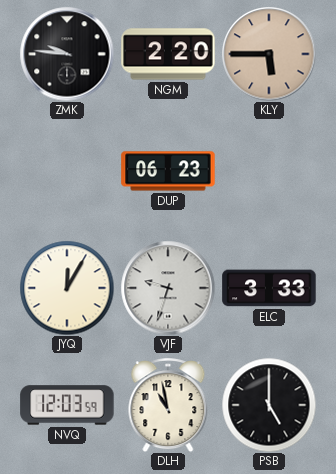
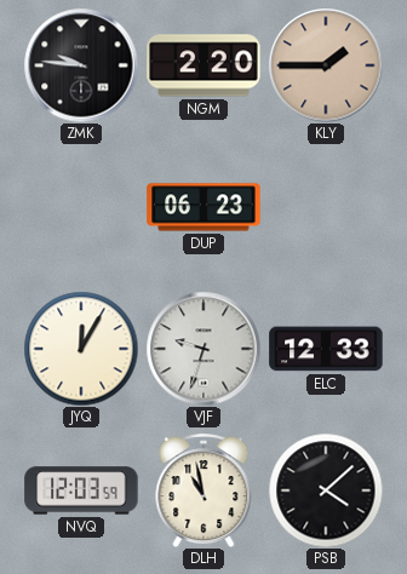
KLY: 5:45 -> 1:45
ELC: 3:33 -> 12:33
PSB: 5:00 -> 4:08
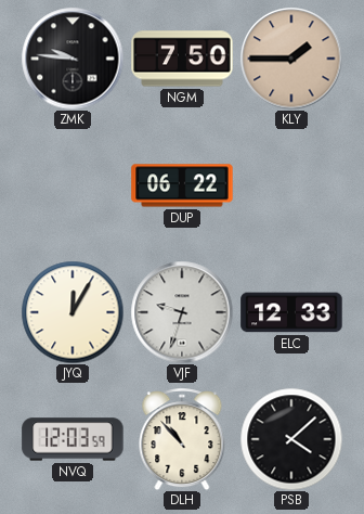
NGM: 2:20 -> 7:50
DUP: 06:23 -> 06:22
DLH: 10:58 -> 10:53
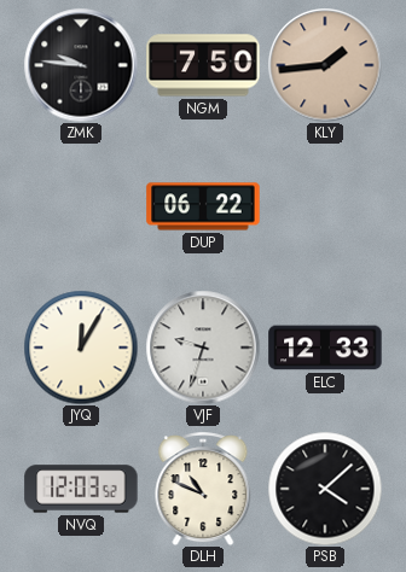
KLY: 1:45 -> 1:44
NVQ: 12:03:59 -> 12:03:52
DLH: 10:53 -> 10:49
